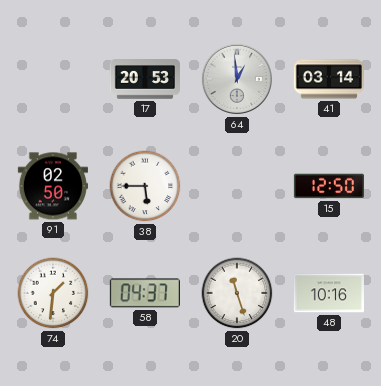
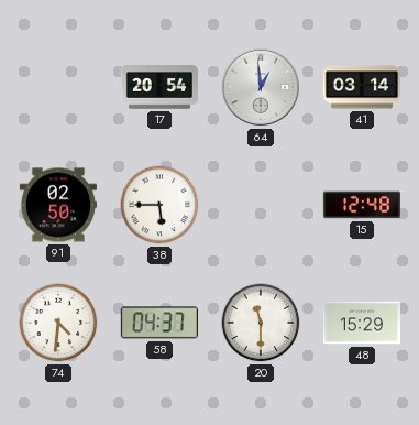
17: 20:53 -> 20:54
15: 12:50 -> 12:48
74: 1:31 -> 4:31
20: 11:27 -> 11:30
48: 10:16 -> 15:29
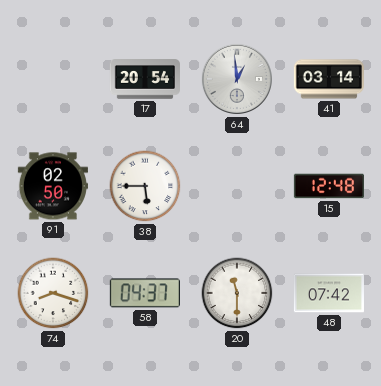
74: 4:31 -> 8:18
48: 15:29 -> 07:42
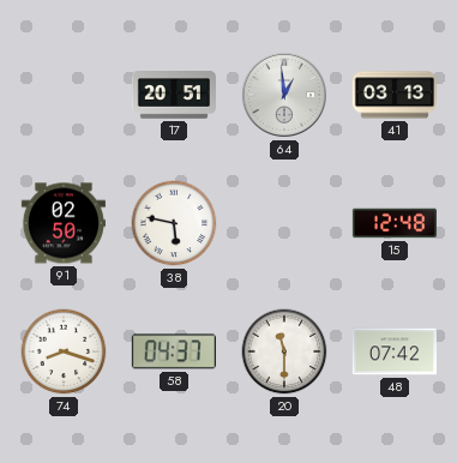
17: 20:54 -> 20:51
41: 03:14 -> 03:13
38: 5:45 -> 5:47
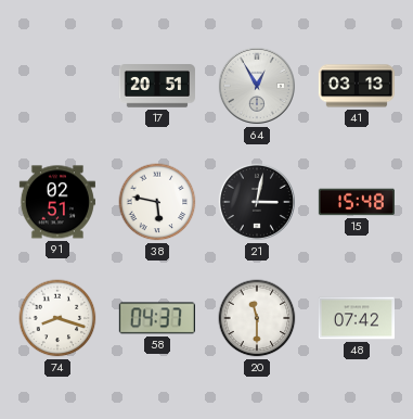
64: 12:59 -> 12:55
91: 02:50 -> 02:51
21: none -> 3:02
15: 12:48 -> 15:48
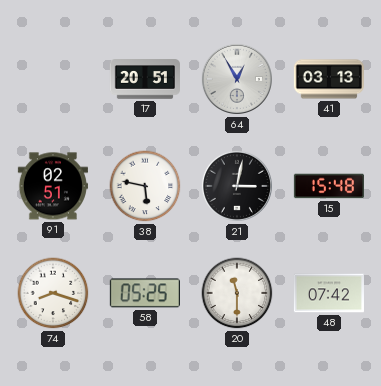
58: 04:37 -> 05:25
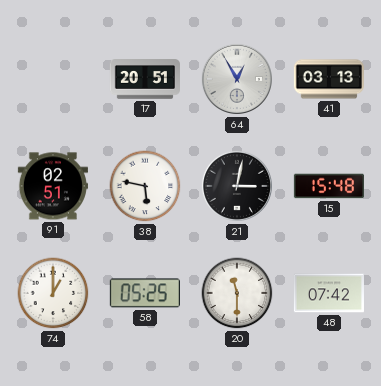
74: 8:18 -> 1:00
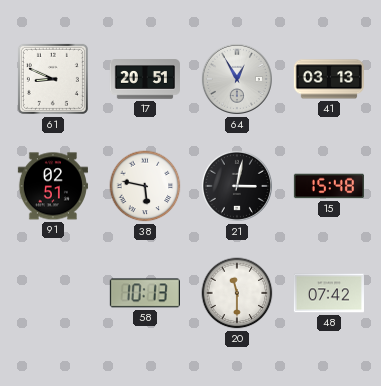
61: none -> 8:49
74: 1:00 -> none
58: 05:25 -> 10:13
